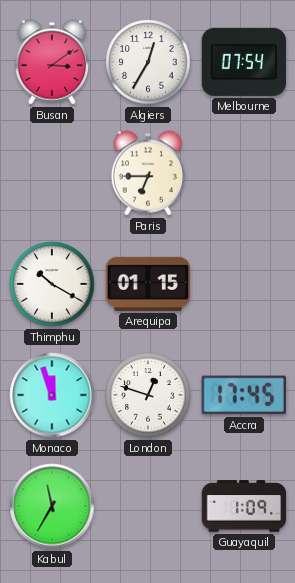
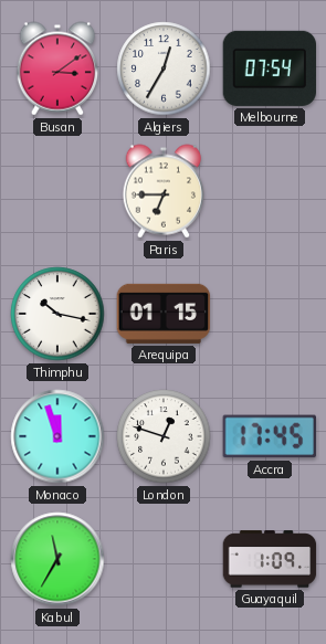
Thimphu: 10:20 -> 10:17
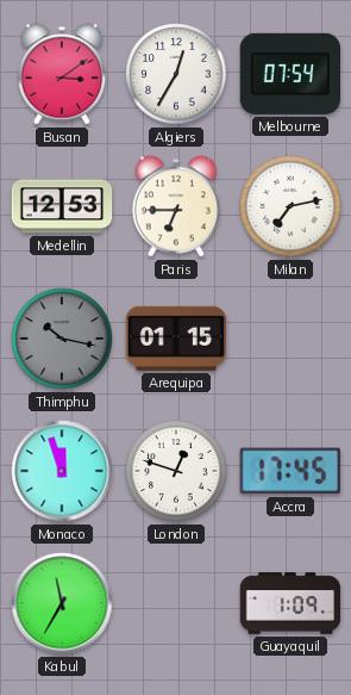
Medellin: none -> 12:53
Milan: none -> 7:13
Thimphu dial: white -> grey
